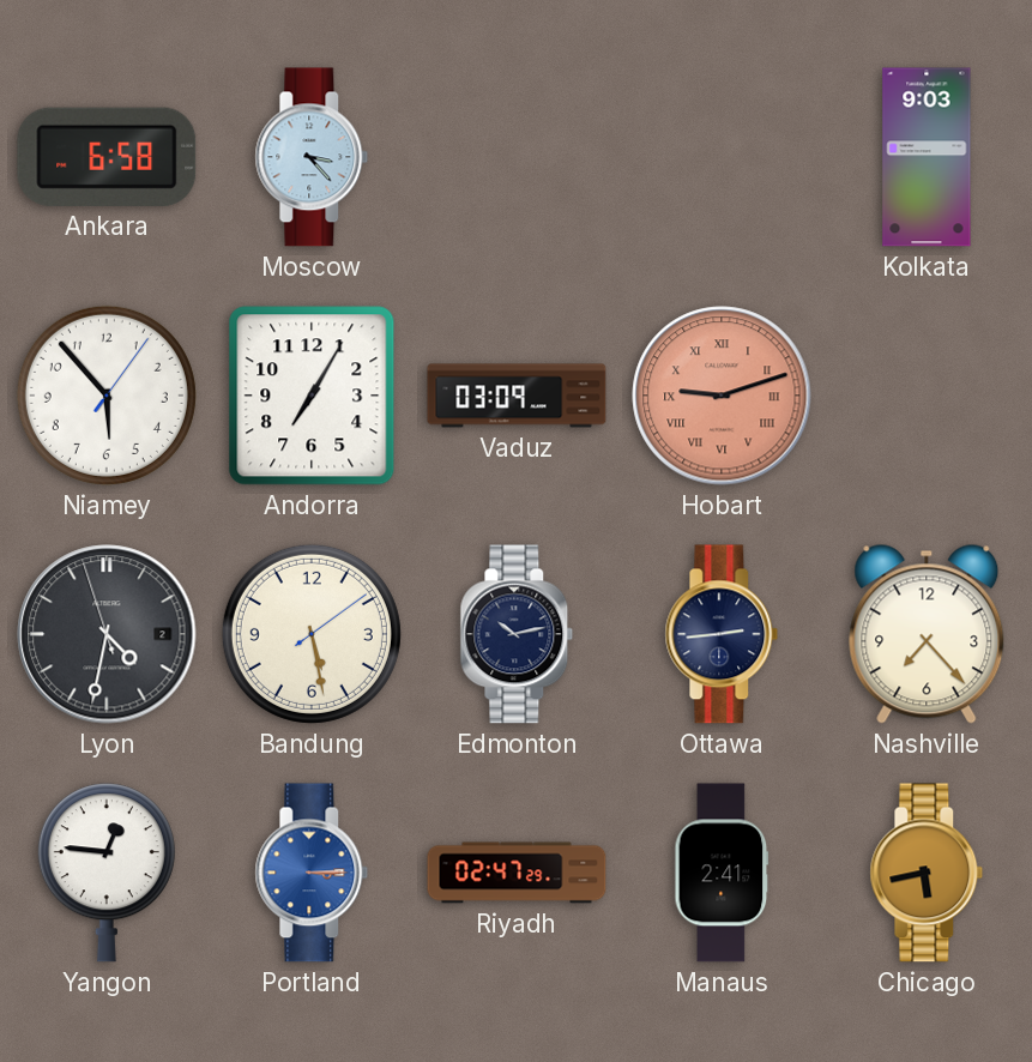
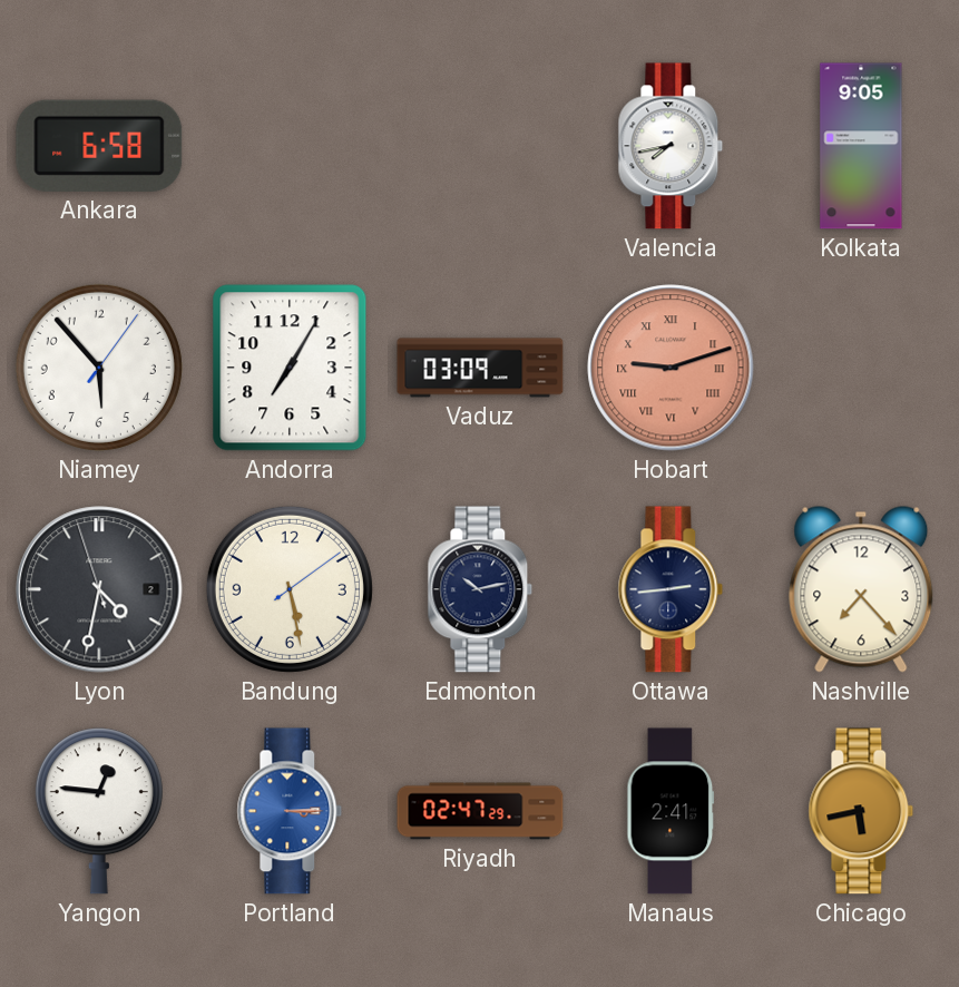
Moscow: 3:23 -> none
Valencia: none -> 7:43
Kolkata: 9:03 -> 9:05
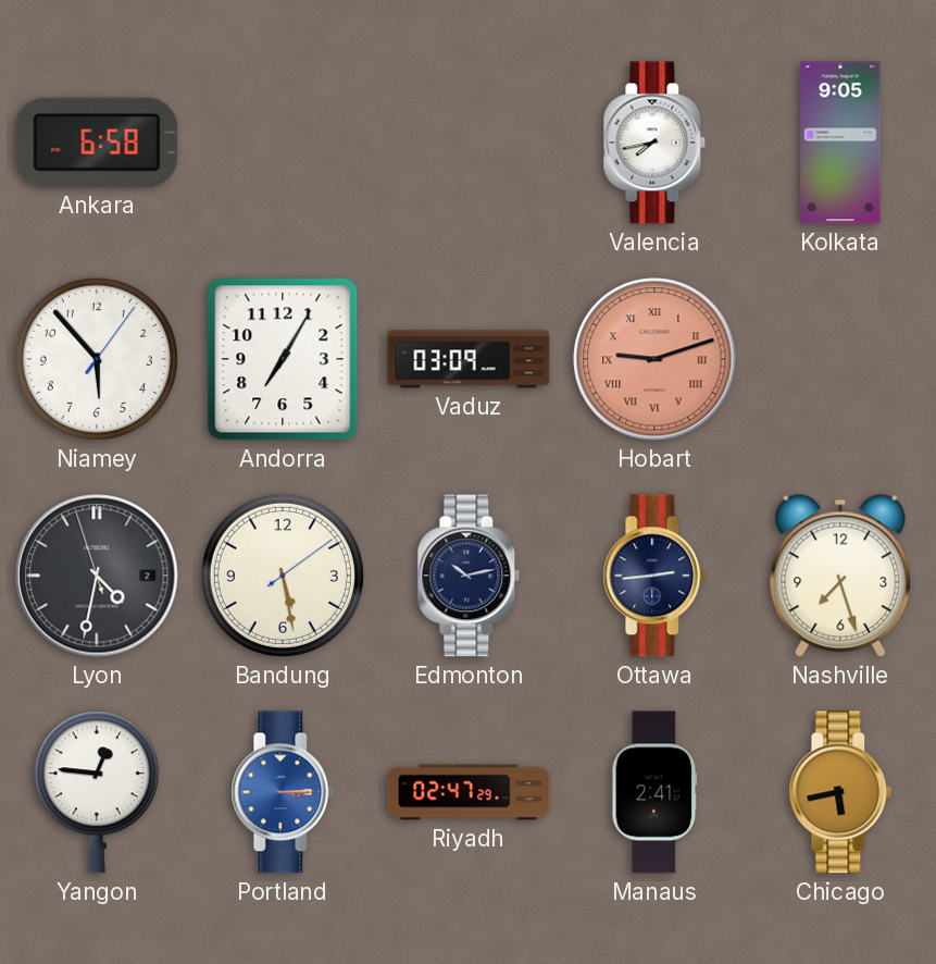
Nashville: 7:23 -> 7:27
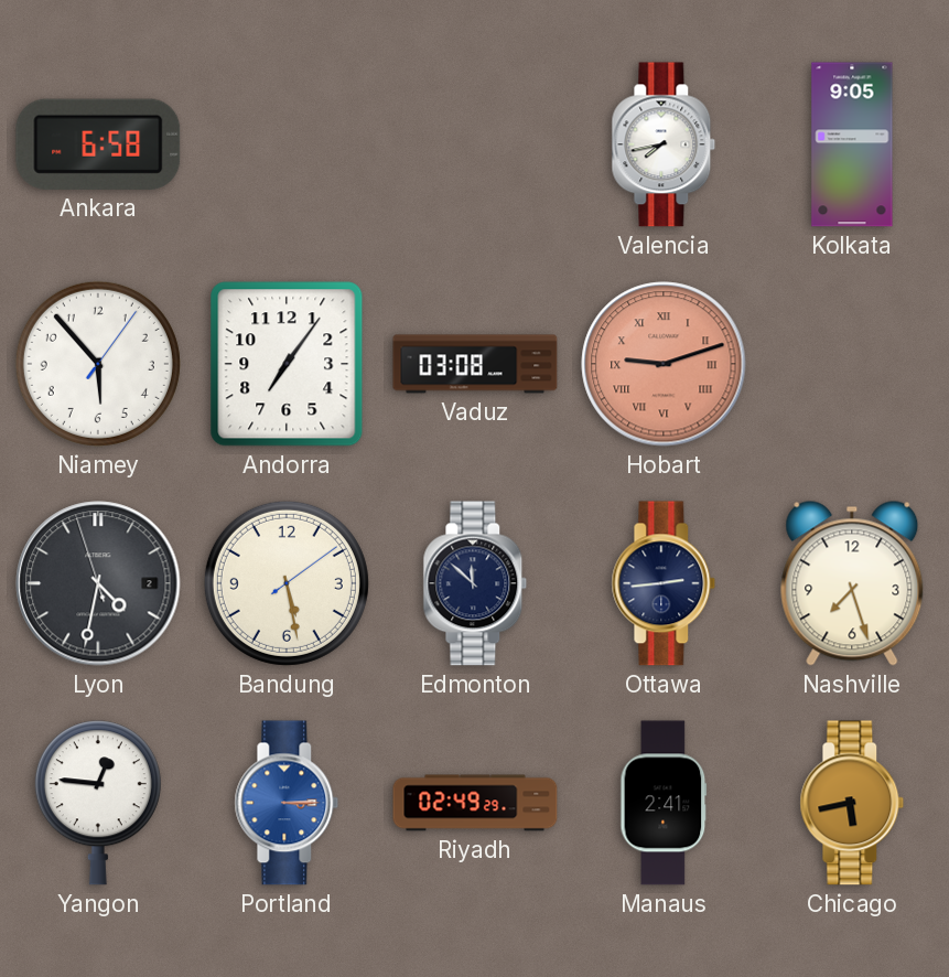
Andorra: 7:05 -> 7:06
Vaduz: 03:09 -> 03:08
Edmonton: 10:13 -> 11:52
Riyadh: 02:47 -> 02:49
